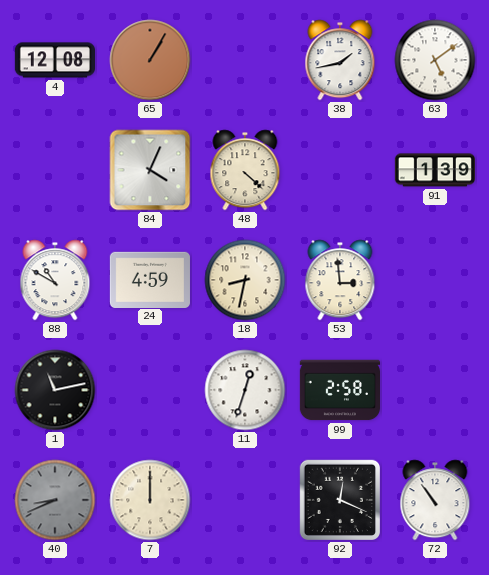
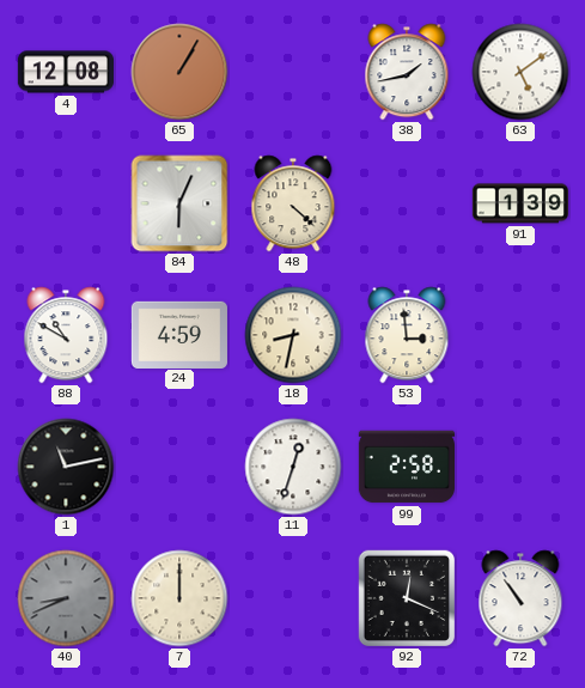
84: 4:04 -> 6:04
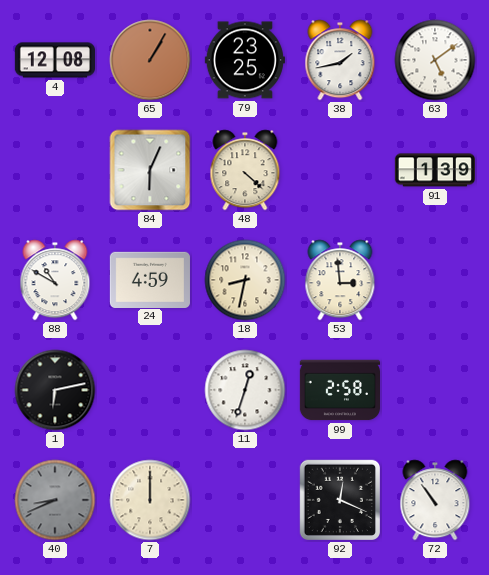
79: none -> 23:25
1: 11:13 -> 6:13
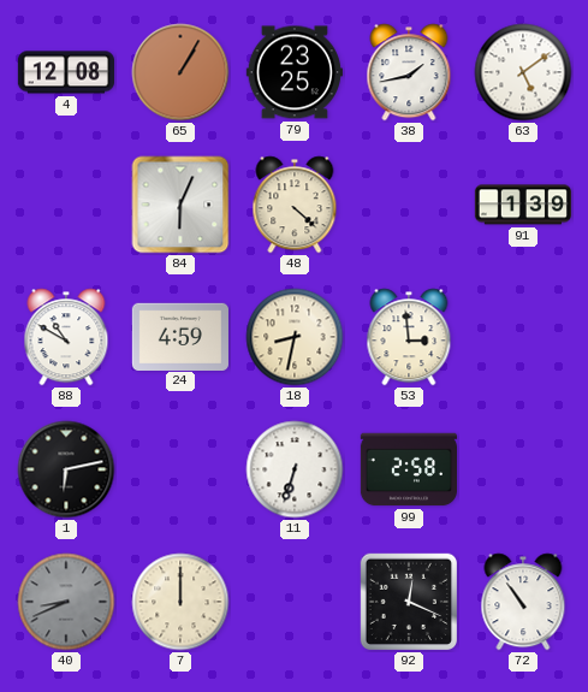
11: 12:33 -> 6:33
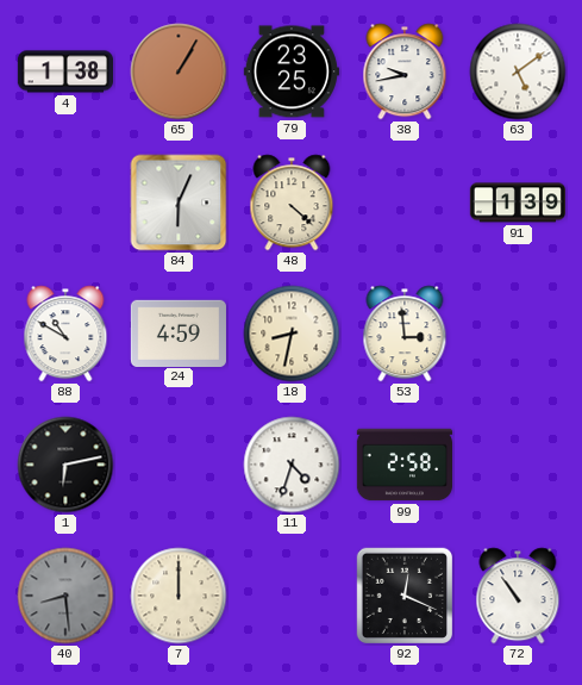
4: 12:08 -> 1:38
38: 1:43 -> 9:43
11: 6:33 -> 4:33
40: 8:41 -> 8:29
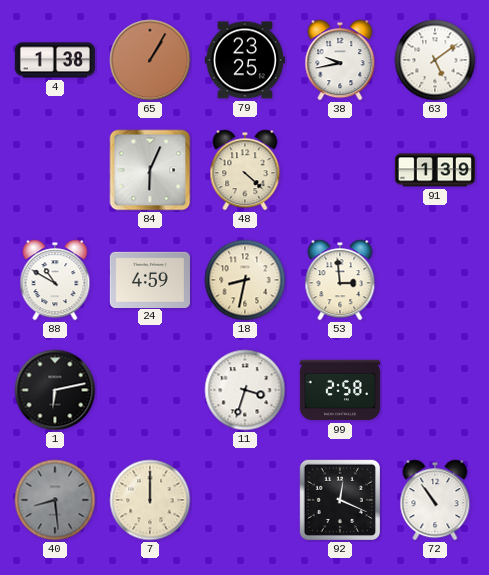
11: 4:33 -> 3:33
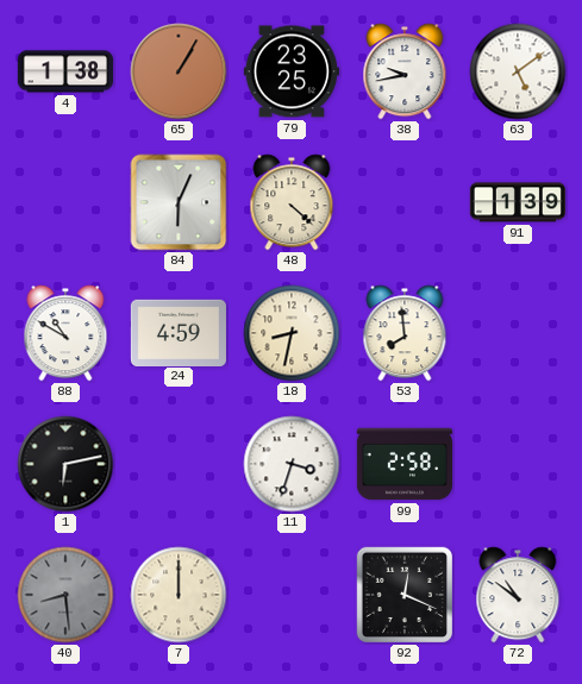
53: 2:59 -> 7:59
72: 10:54 -> 10:51
